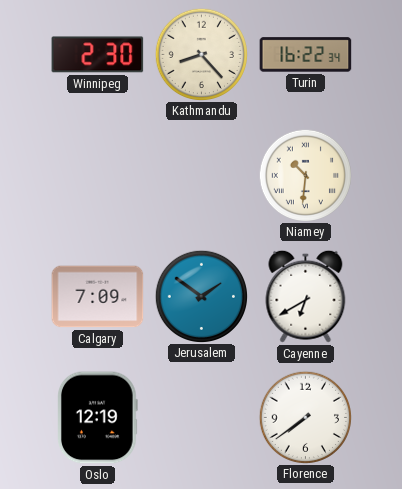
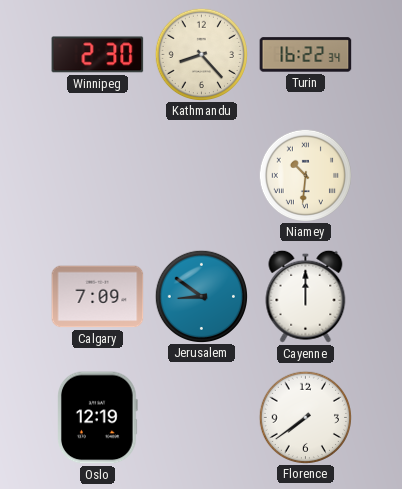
Jerusalem: 1:51 -> 8:51
Cayenne: 6:40 -> 12:00
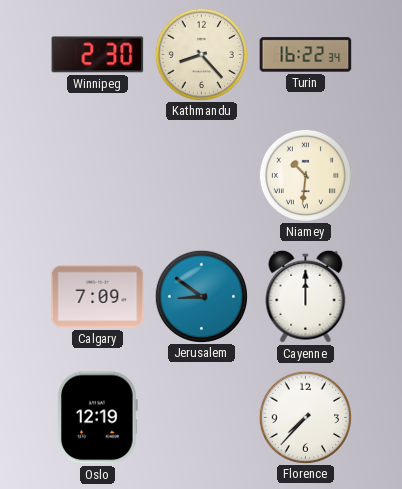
Florence: 7:39 -> 7:37
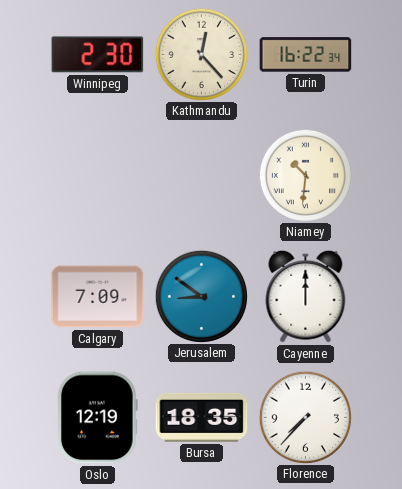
Kathmandu: 8:23 -> 12:23
Bursa: none -> 18:35
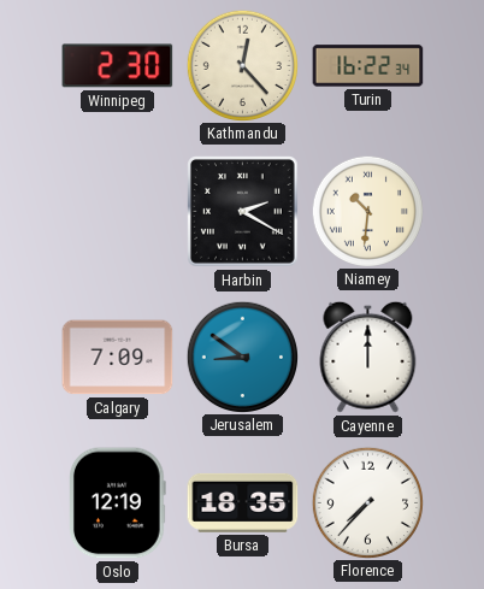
Harbin: none -> 2:20
